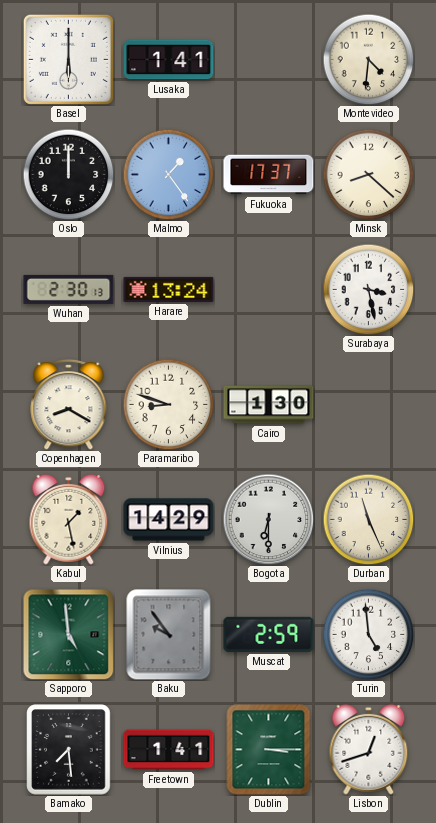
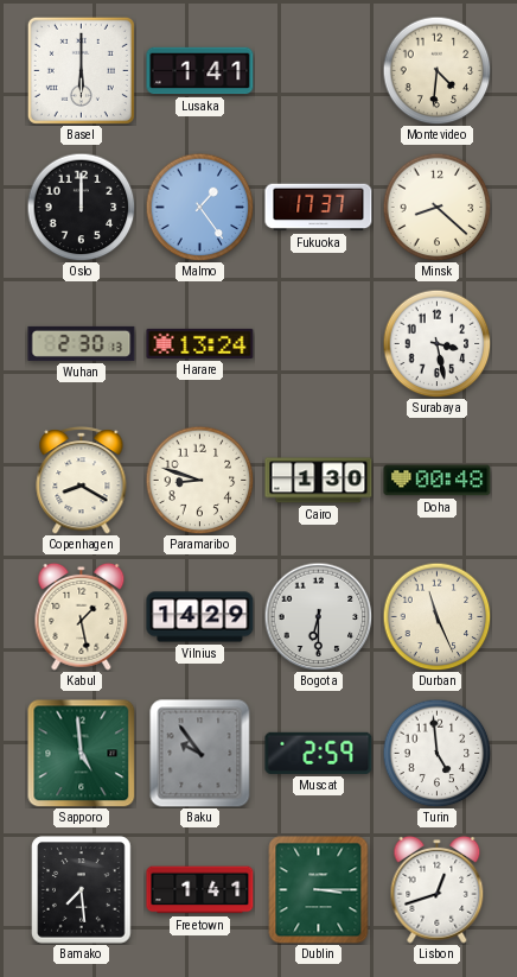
Doha: none -> 00:48
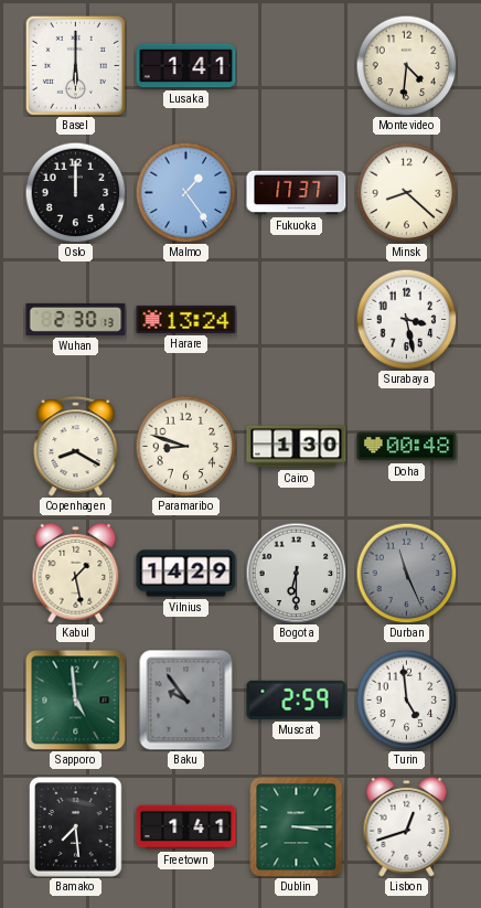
Durban dial: cream -> grey
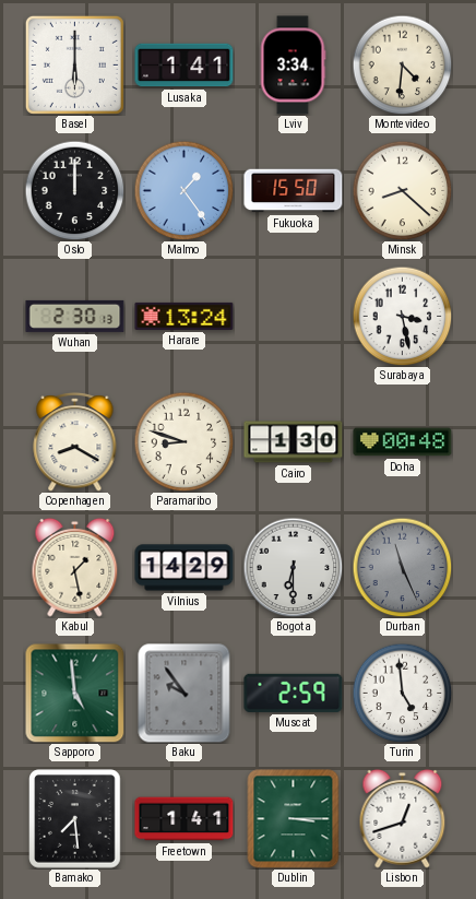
Lviv: none -> 3:34
Fukuoka: 17:37 -> 15:50
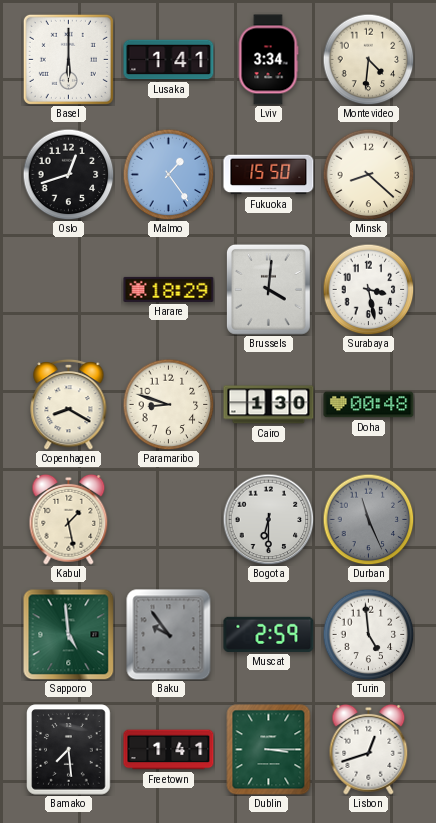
Oslo: 12:00 -> 12:42
Wuhan: 2:30 -> none
Harare: 13:24 -> 18:29
Brussels: none -> 4:01
Vilnius: 14:29 -> none
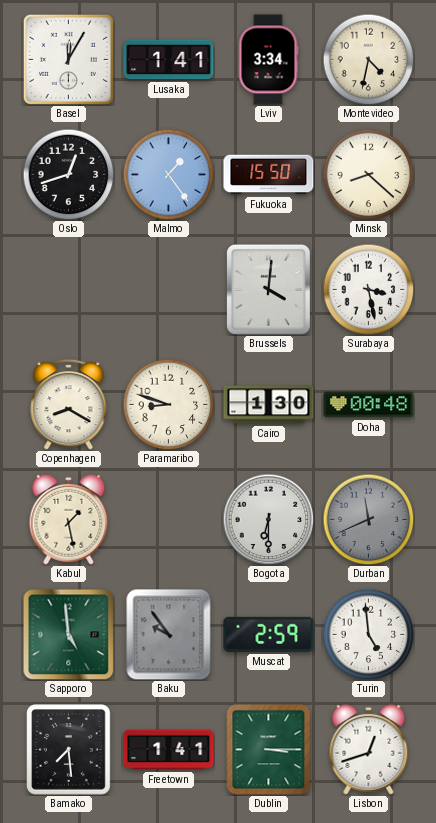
Basel: 6:00 -> 12:05
Montevideo: 4:31 -> 4:32
Harare: 18:29 -> none
Durban: 11:26 -> 11:41
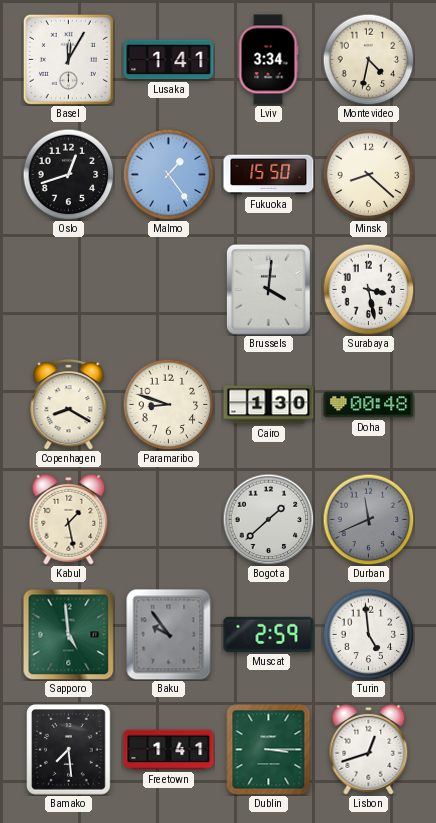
Bogota: 6:30 -> 1:38
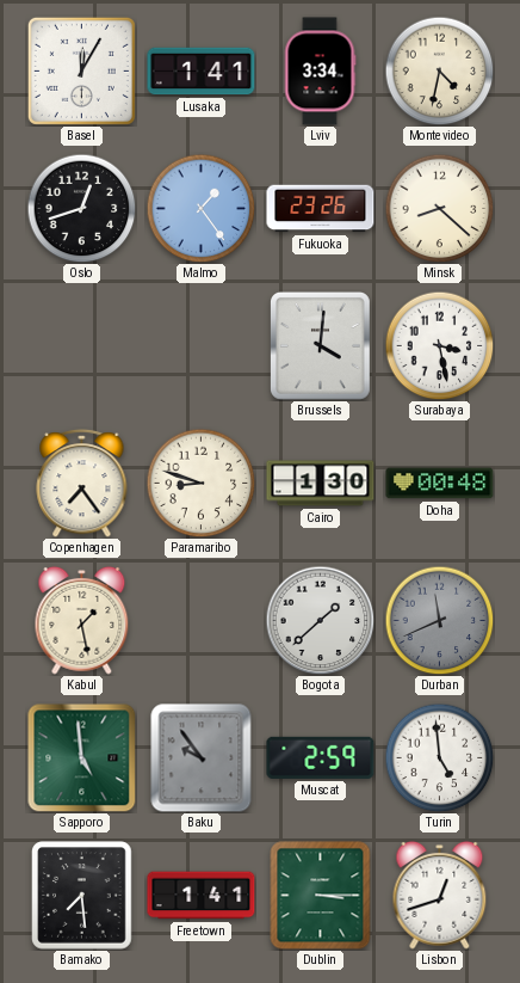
Fukuoka: 15:50 -> 23:26
Copenhagen: 8:20 -> 7:24
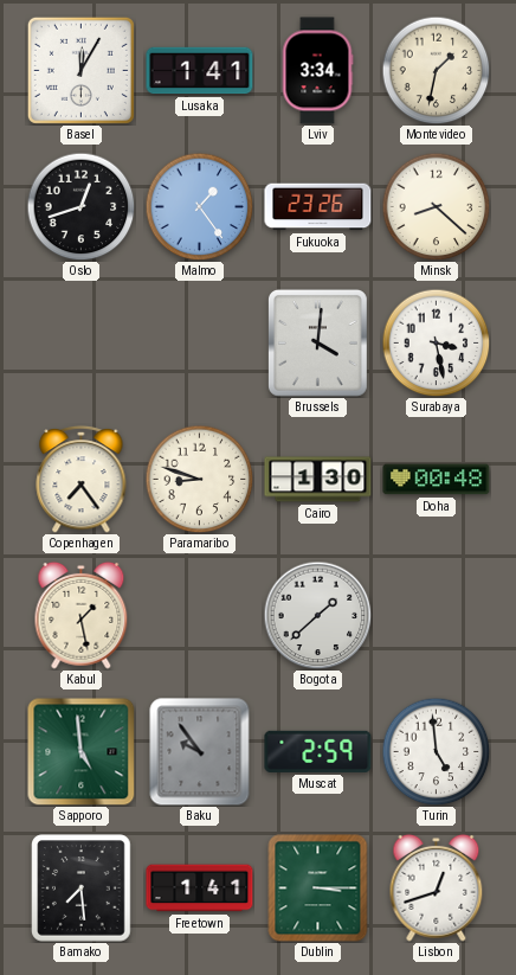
Montevideo: 4:32 -> 1:32
Durban: 11:41 -> none
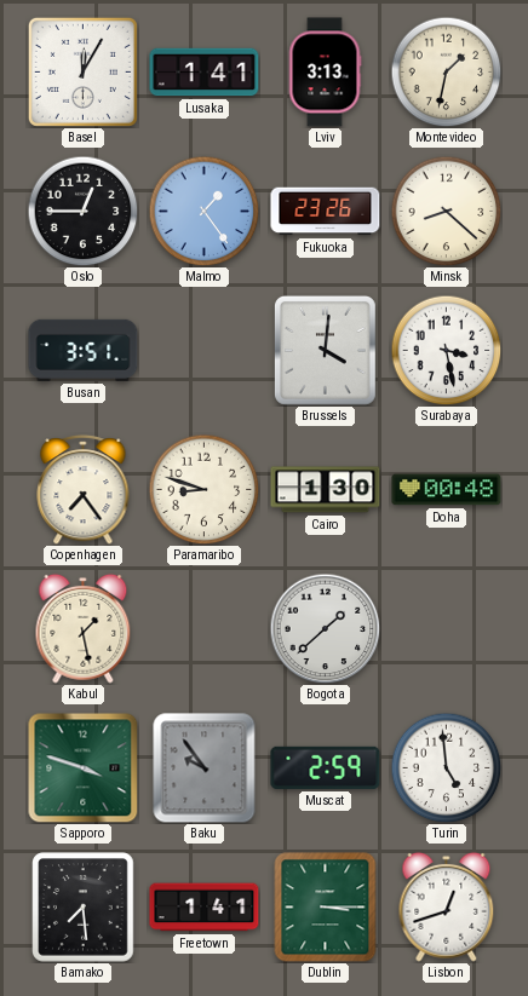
Lviv: 3:34 -> 3:13
Oslo: 12:42 -> 12:45
Busan: none -> 3:51
Sapporo: 4:59 -> 3:48
